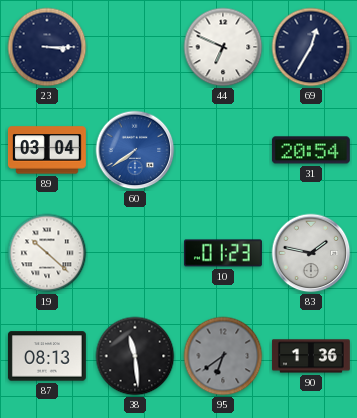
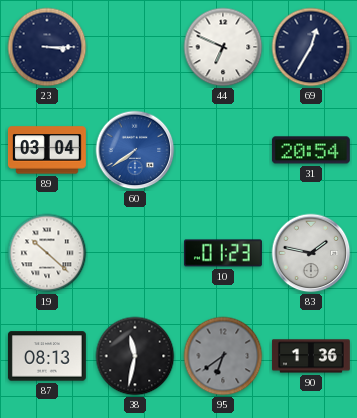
38: 11:29 -> 11:32
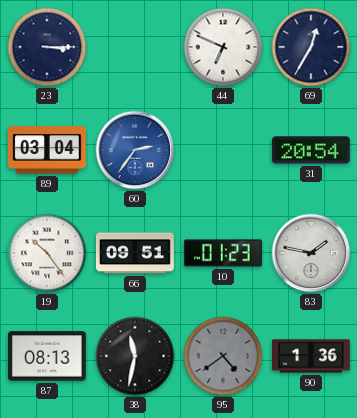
60: 7:39 -> 2:36
19: 10:22 -> 10:24
66: none -> 09:51
95: 6:39 -> 4:39
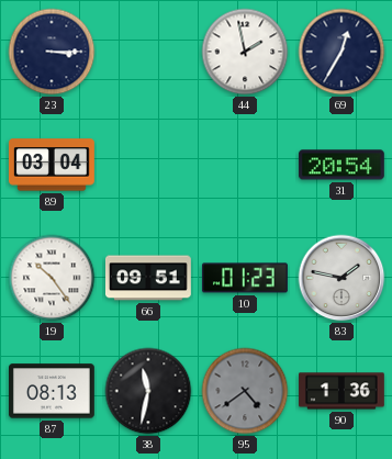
44: 6:49 -> 1:58
60: 2:36 -> none
